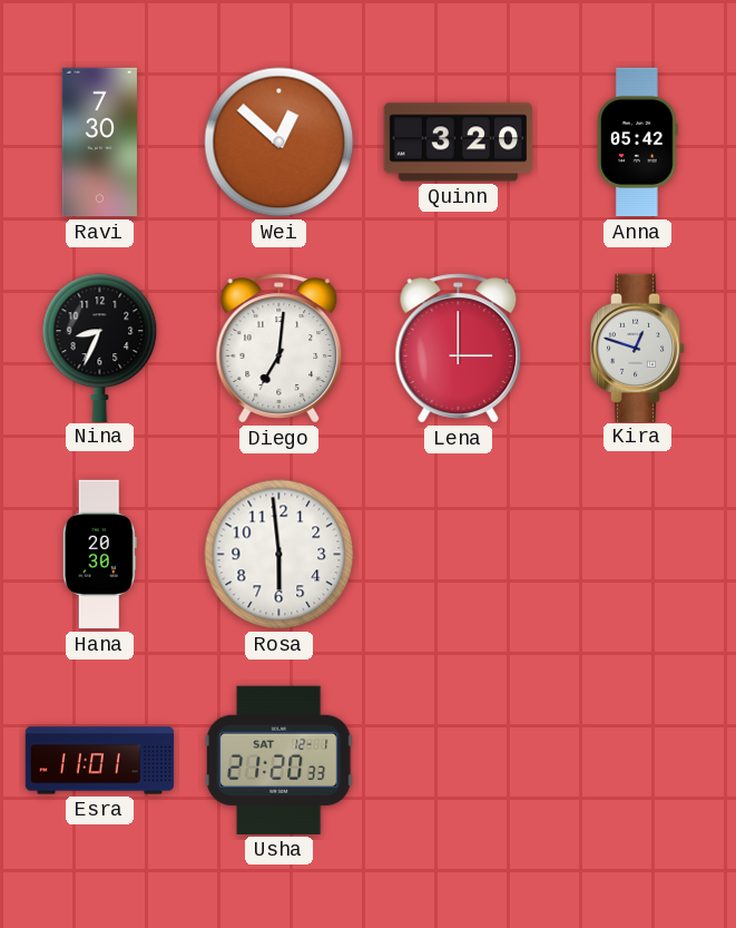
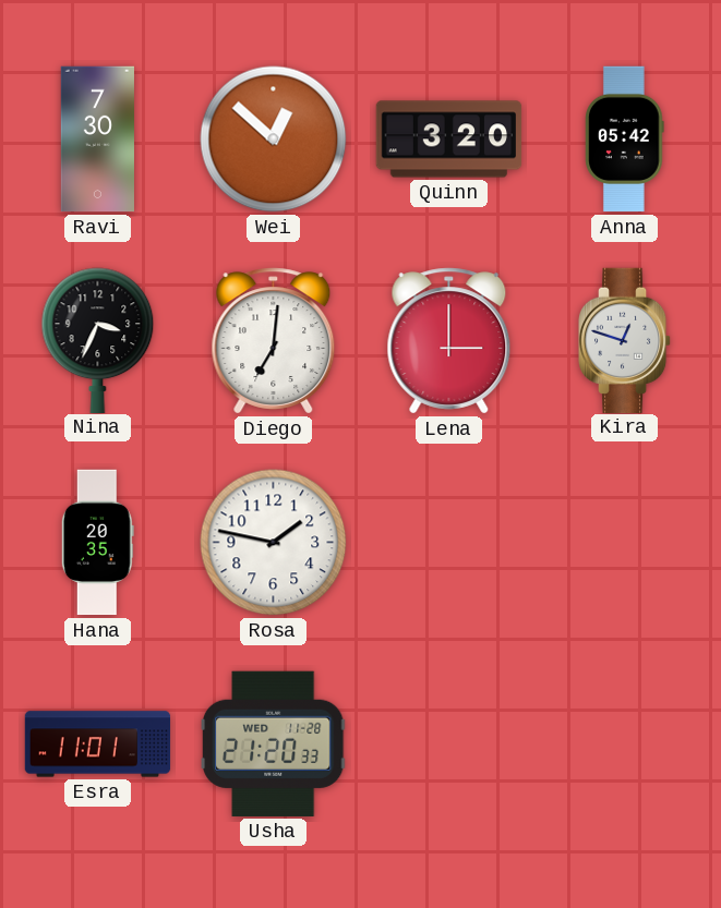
Nina: 8:34 -> 3:34
Hana: 20:30 -> 20:35
Rosa: 5:59 -> 1:47
Usha date: SAT 12-1 -> WED 11-28
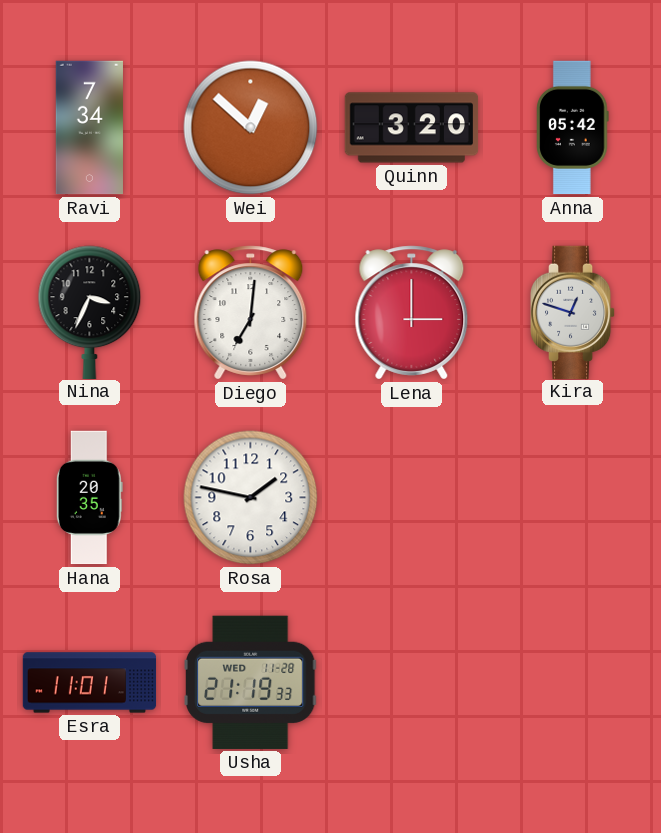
Ravi: 7:30 -> 7:34
Usha: 21:20 -> 21:19
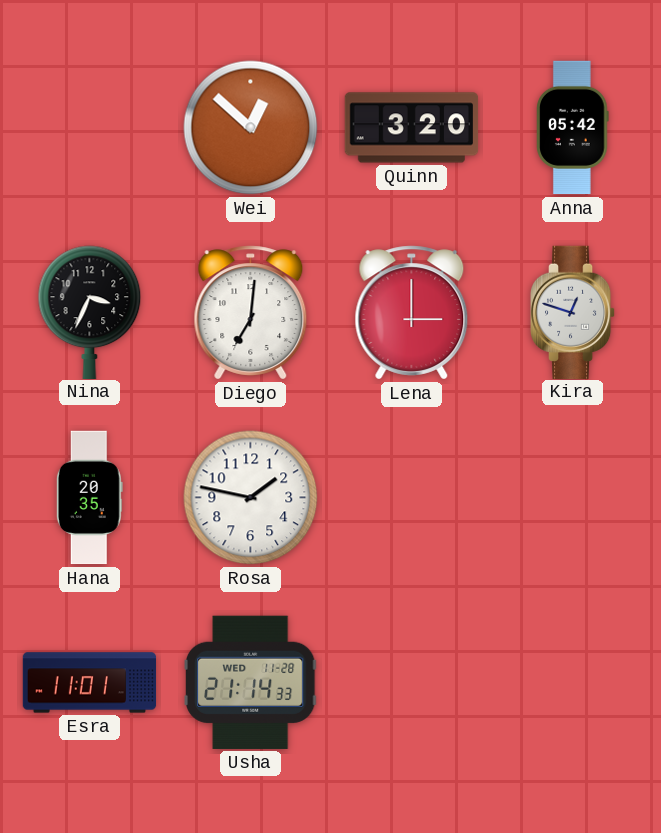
Ravi: 7:34 -> none
Usha: 21:19 -> 21:14
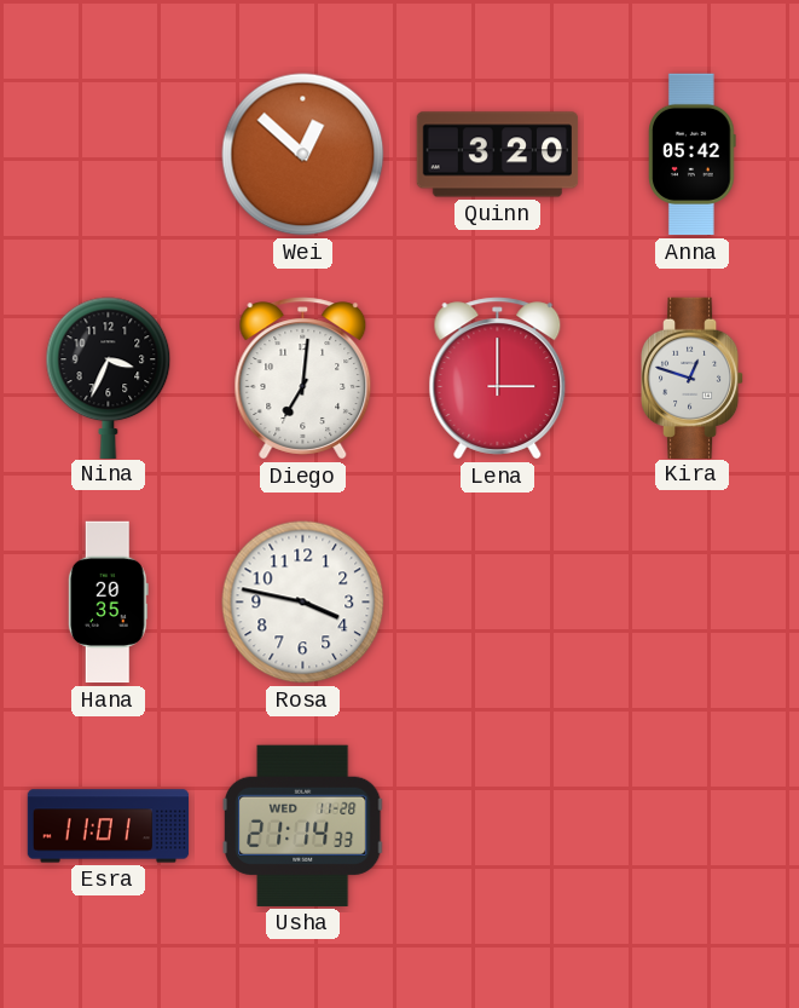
Rosa: 1:47 -> 3:47
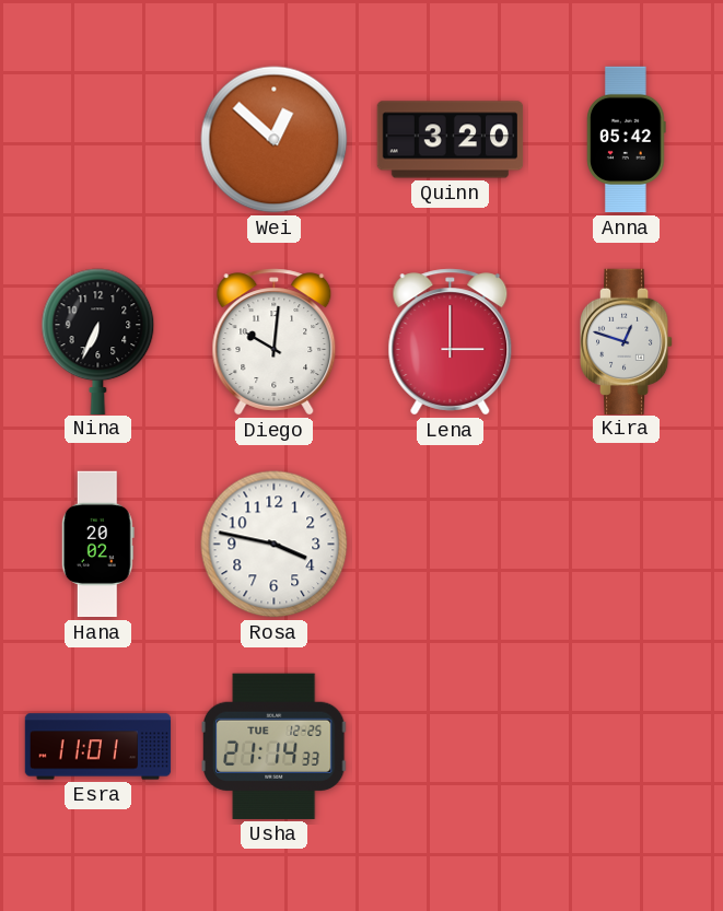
Nina: 3:34 -> 6:34
Diego: 7:01 -> 10:01
Hana: 20:35 -> 20:02
Usha date: WED 11-28 -> TUE 12-25
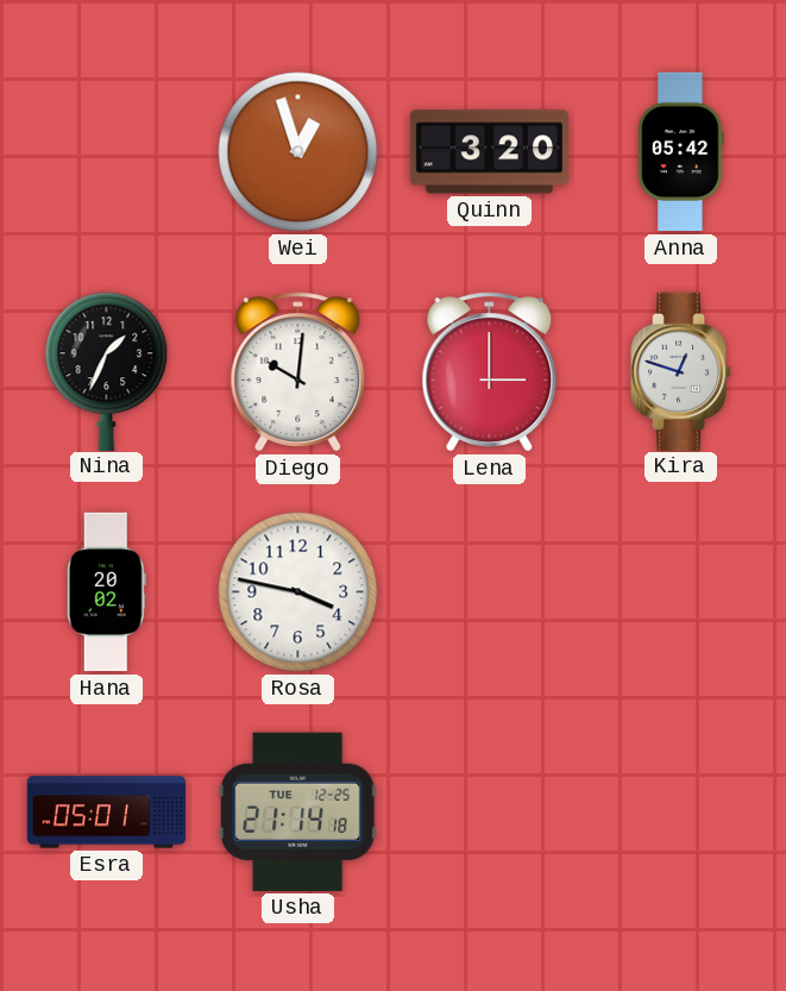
Wei: 12:52 -> 12:57
Nina: 6:34 -> 1:34
Esra: 11:01 -> 05:01
Usha: 21:14:33 -> 21:14:18
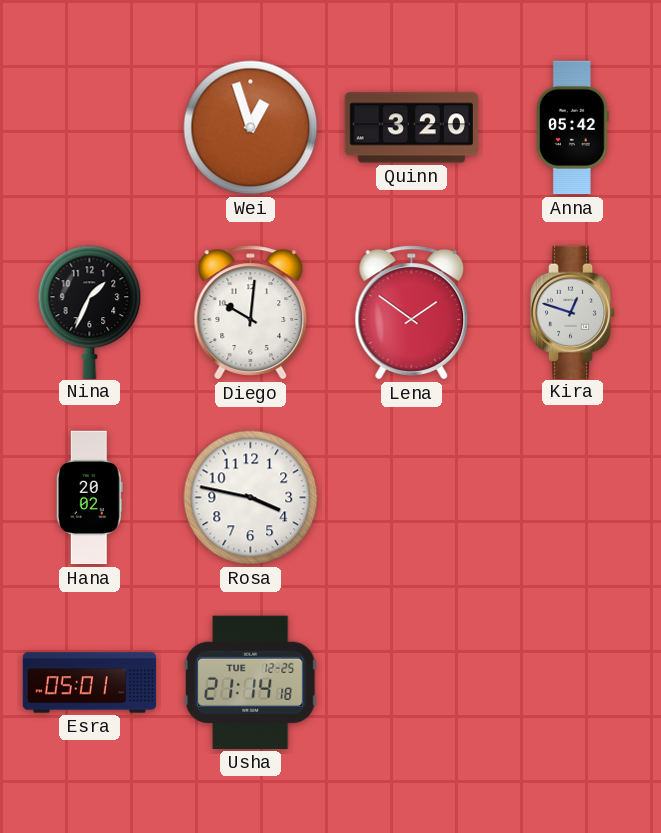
Lena: 3:00 -> 1:51
